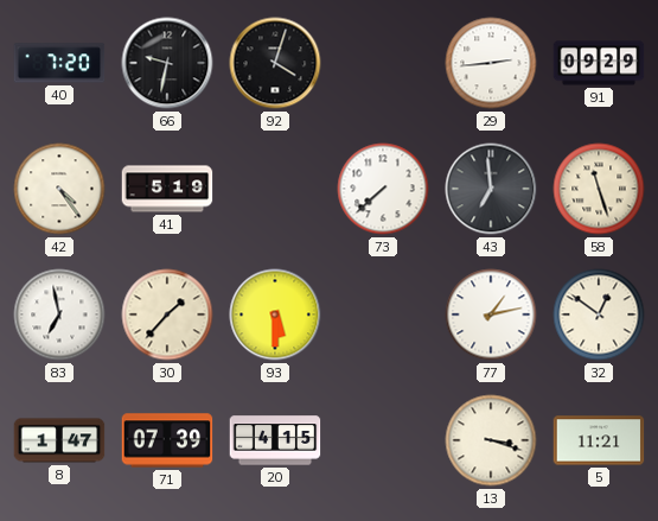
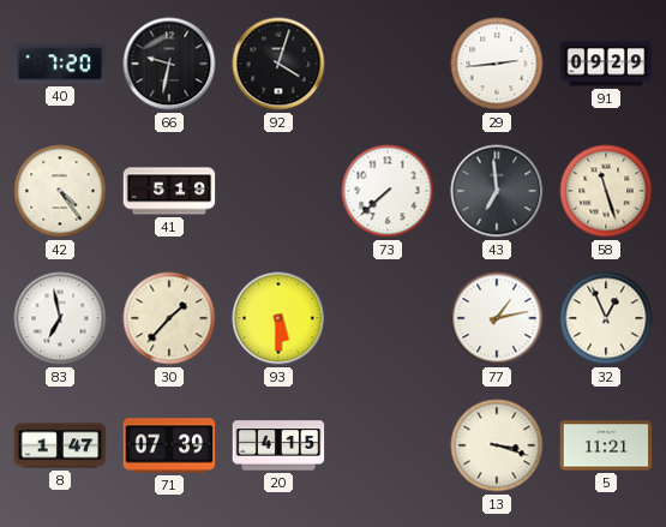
32: 12:51 -> 12:56
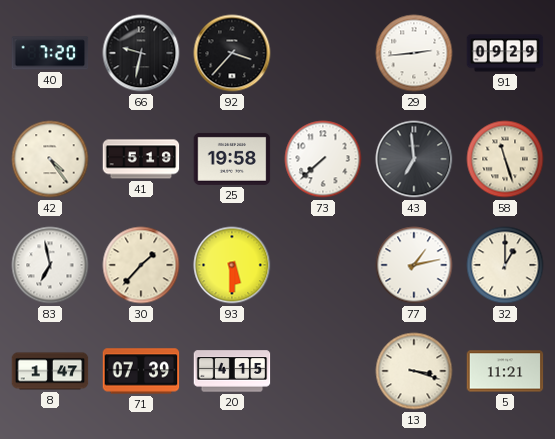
92: 4:03 -> 3:37
25: none -> 19:58
32: 12:56 -> 1:00
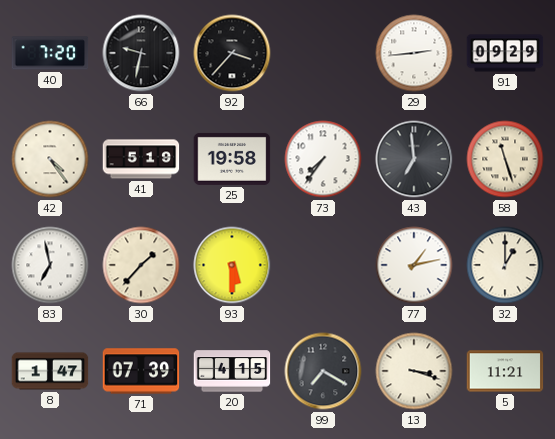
73: 7:38 -> 7:36
99: none -> 7:20
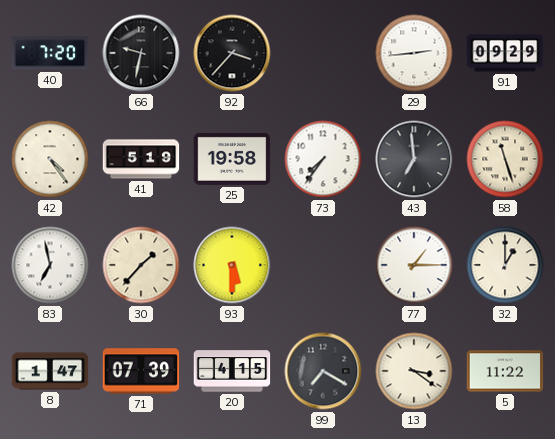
77: 1:13 -> 1:15
13: 3:18 -> 3:21
5: 11:21 -> 11:22
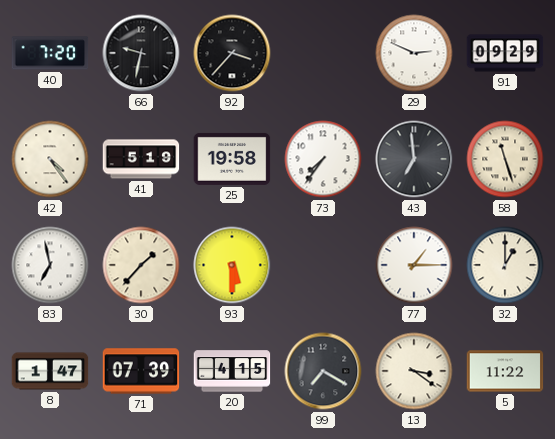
29: 2:44 -> 2:49
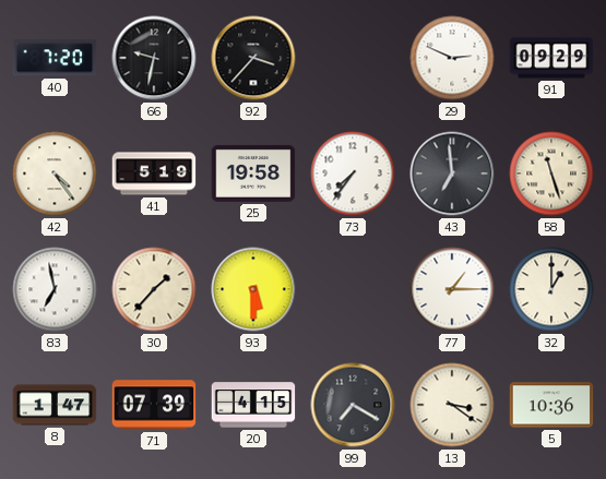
5: 11:22 -> 10:36
